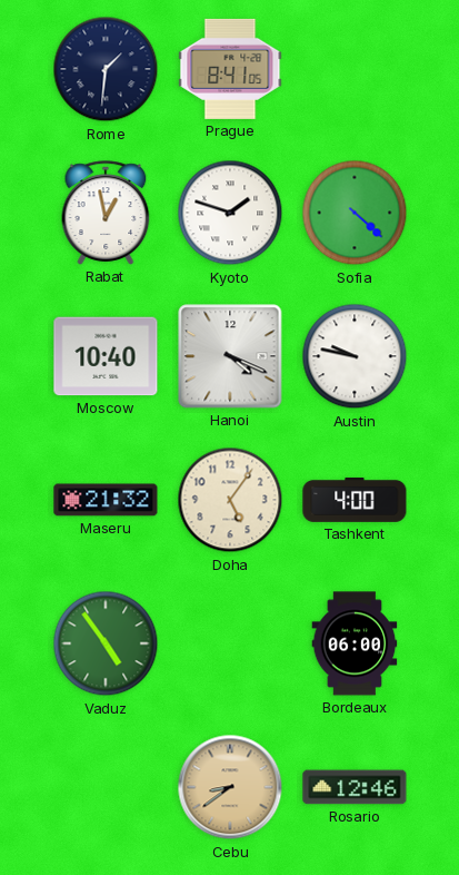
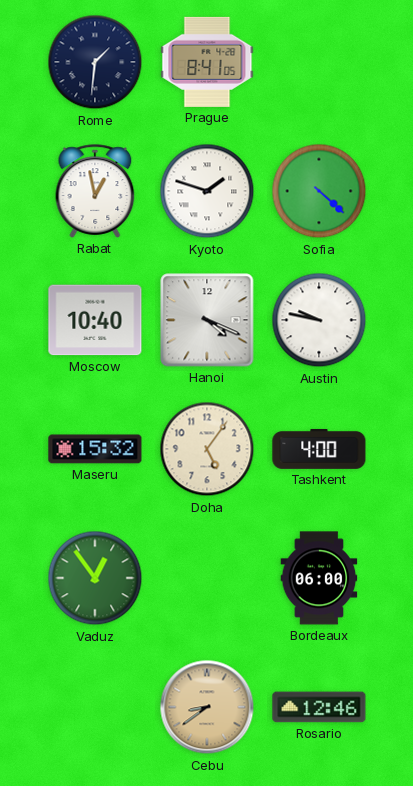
Maseru: 21:32 -> 15:32
Vaduz: 4:54 -> 12:54
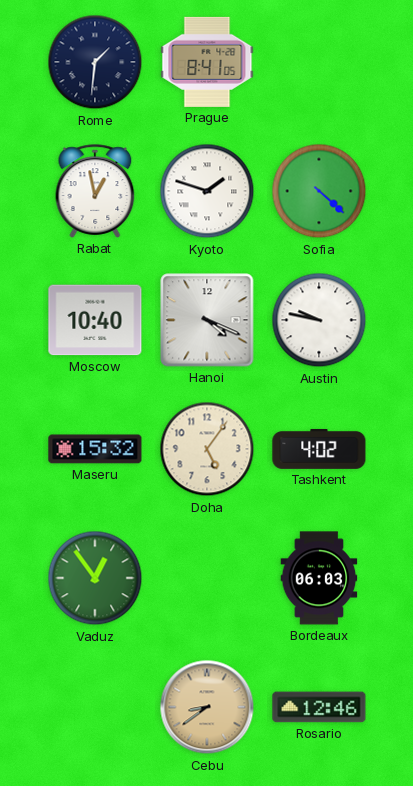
Tashkent: 4:00 -> 4:02
Bordeaux: 06:00 -> 06:03
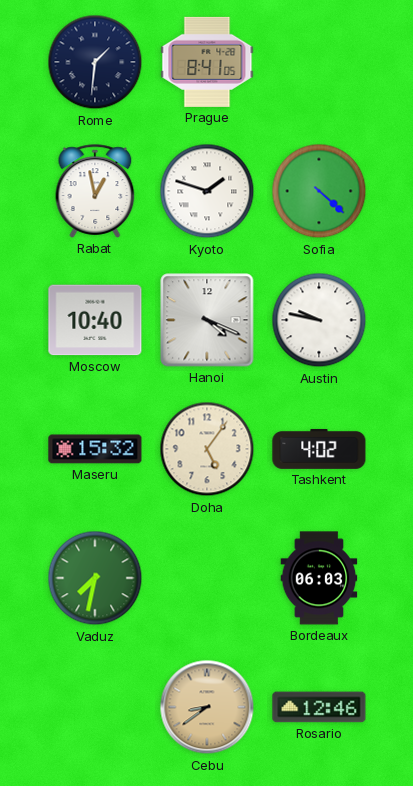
Vaduz: 12:54 -> 7:32
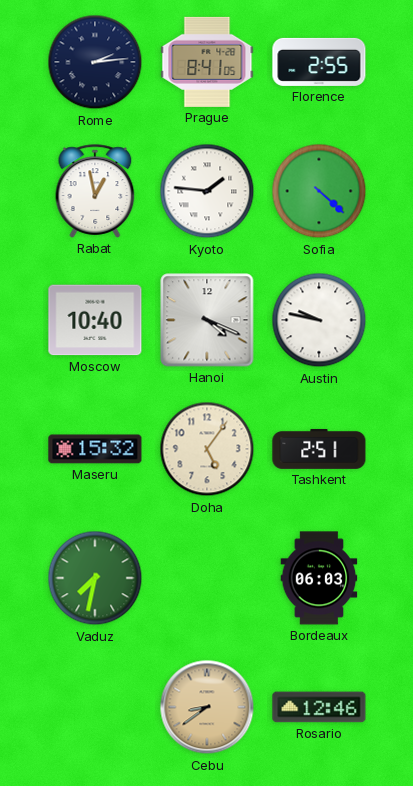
Rome: 1:31 -> 2:14
Florence: none -> 2:55
Kyoto: 1:48 -> 1:46
Tashkent: 4:02 -> 2:51
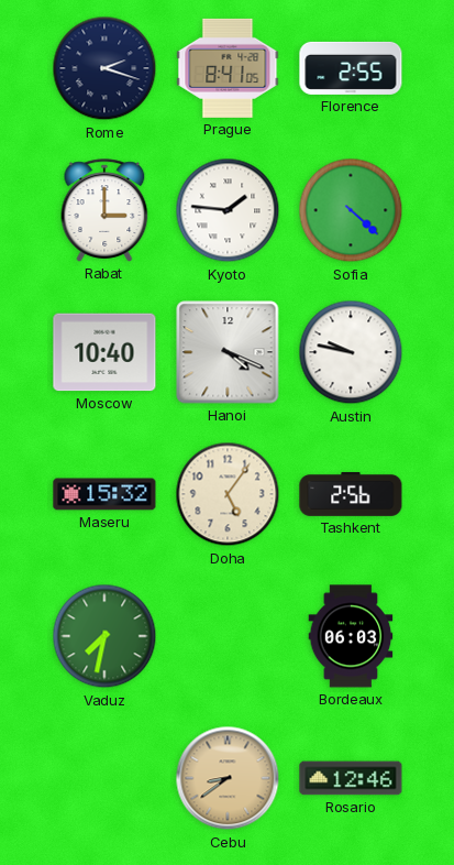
Rome: 2:14 -> 2:18
Rabat: 12:58 -> 3:00
Tashkent: 2:51 -> 2:56
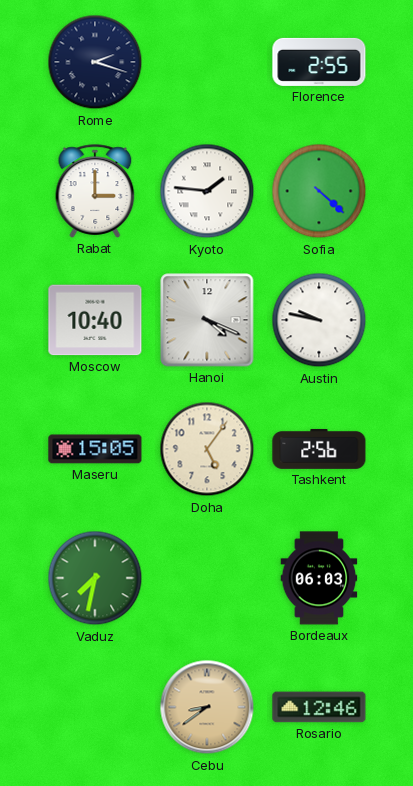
Prague: 8:41 -> none
Maseru: 15:32 -> 15:05
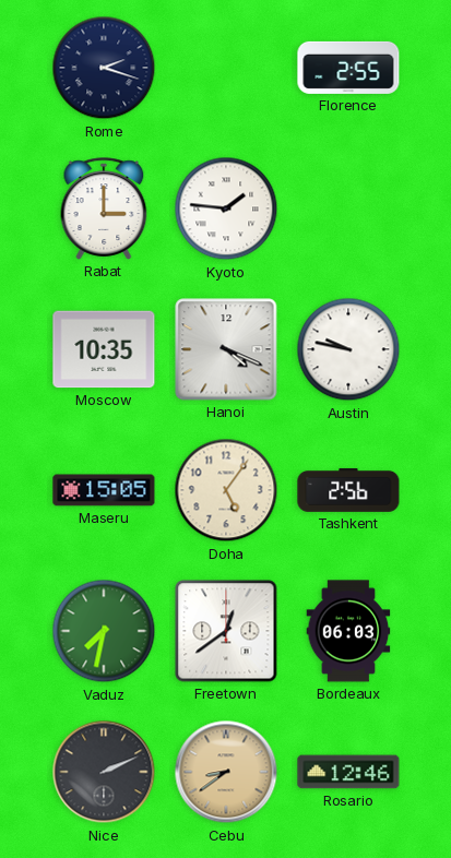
Sofia: 4:22 -> none
Moscow: 10:40 -> 10:35
Freetown: none -> 12:39
Nice: none -> 2:11
